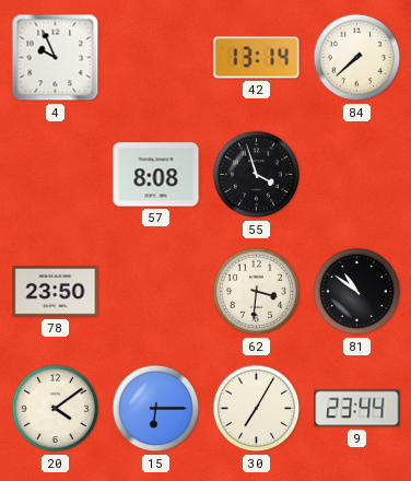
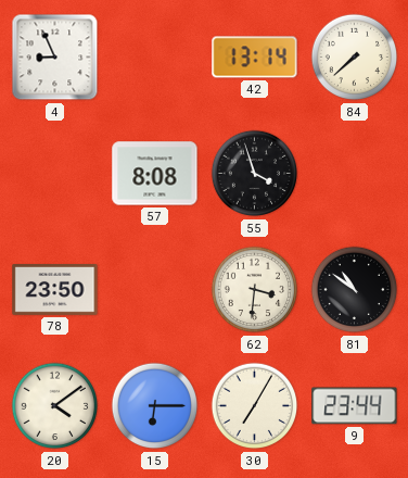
4: 9:56 -> 8:56
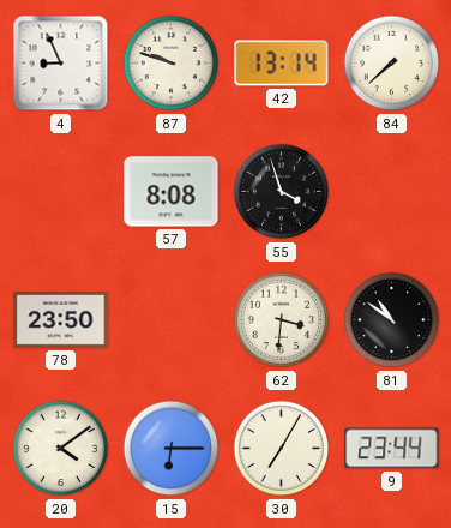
87: none -> 9:48
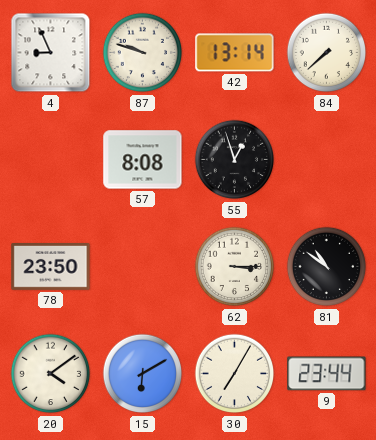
55: 3:57 -> 12:57
62: 3:31 -> 3:15
15: 6:15 -> 6:10
